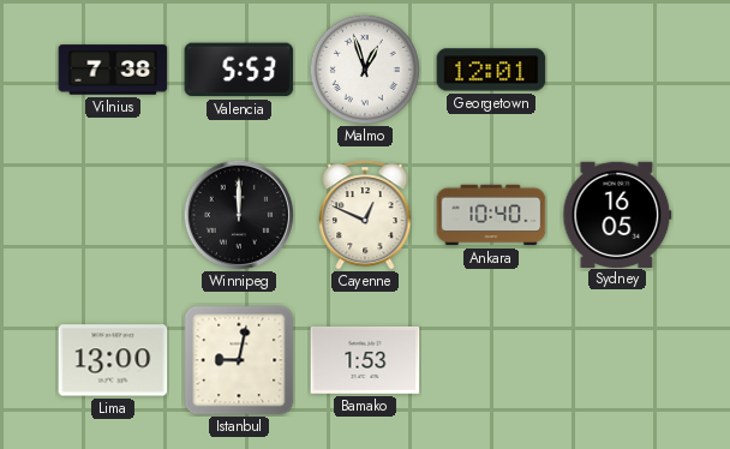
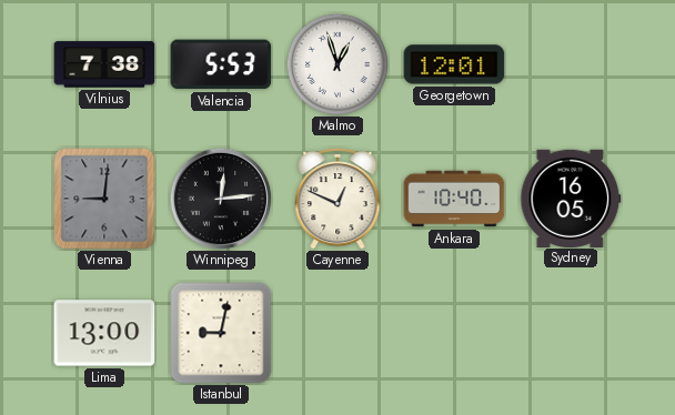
Vienna: none -> 9:01
Winnipeg: 12:00 -> 12:14
Bamako: 1:53 -> none
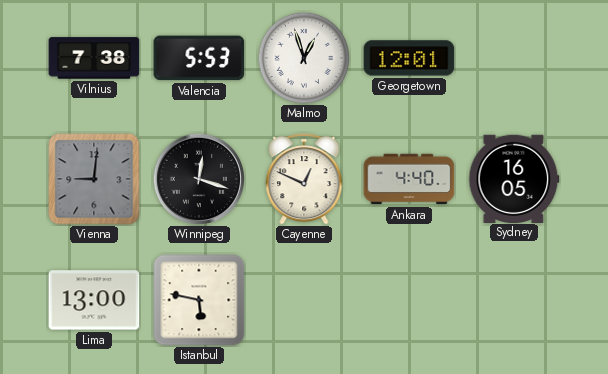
Winnipeg: 12:14 -> 12:18
Ankara: 10:40 -> 4:40
Istanbul: 9:02 -> 5:47
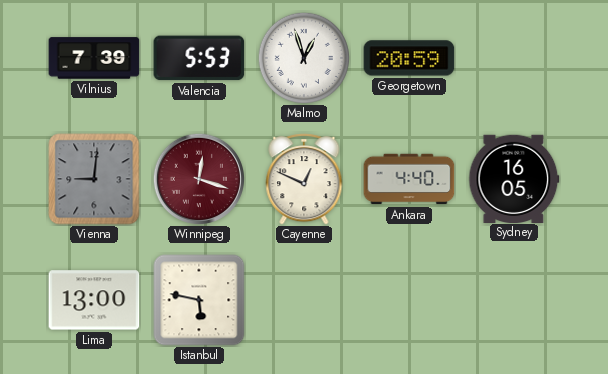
Vilnius: 7:38 -> 7:39
Georgetown: 12:01 -> 20:59
Winnipeg dial: black -> burgundy
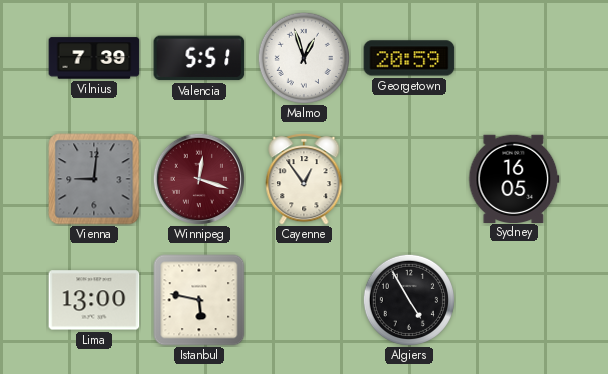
Valencia: 5:53 -> 5:51
Cayenne: 12:49 -> 12:54
Ankara: 4:40 -> none
Algiers: none -> 4:55
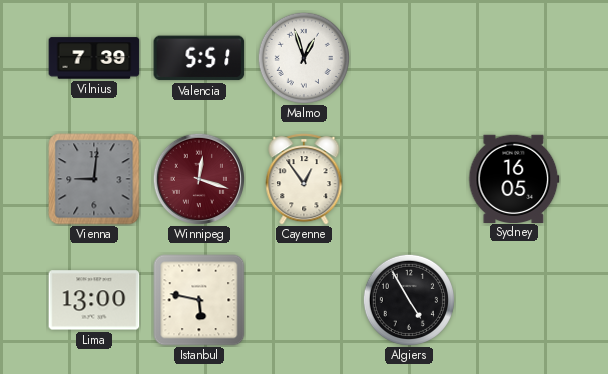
Georgetown: 20:59 -> none
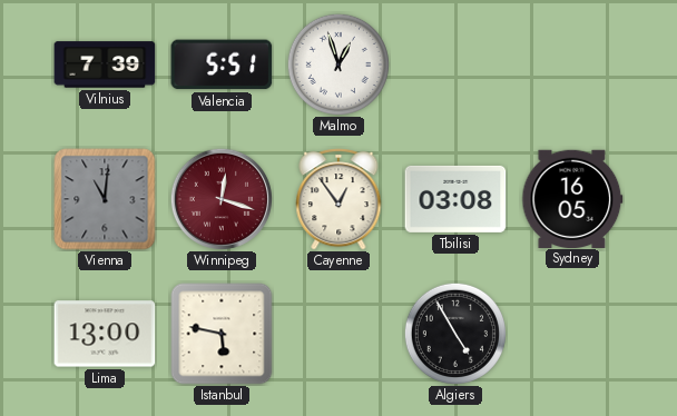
Vienna: 9:01 -> 11:01
Tbilisi: none -> 03:08
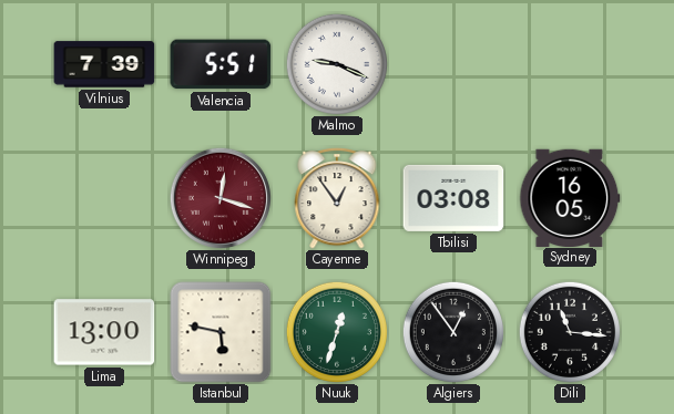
Malmo: 12:57 -> 9:19
Vienna: 11:01 -> none
Nuuk: none -> 12:33
Algiers: 4:55 -> 12:54
Dili: none -> 11:16
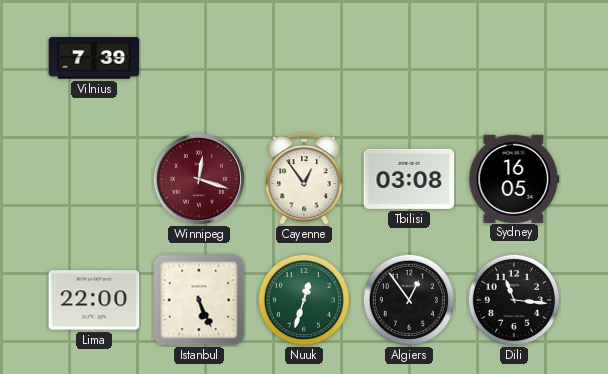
Valencia: 5:51 -> none
Malmo: 9:19 -> none
Lima: 13:00 -> 22:00
Istanbul: 5:47 -> 5:26
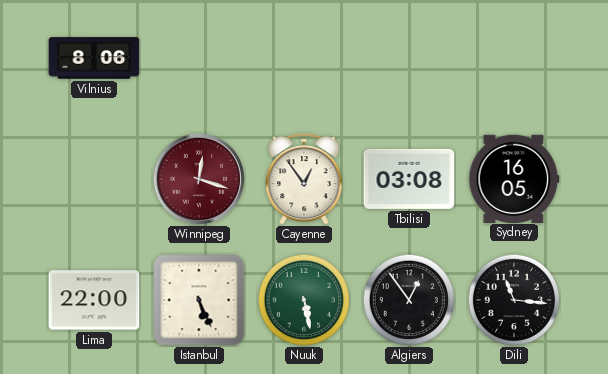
Vilnius: 7:39 -> 8:06
Nuuk: 12:33 -> 5:28
